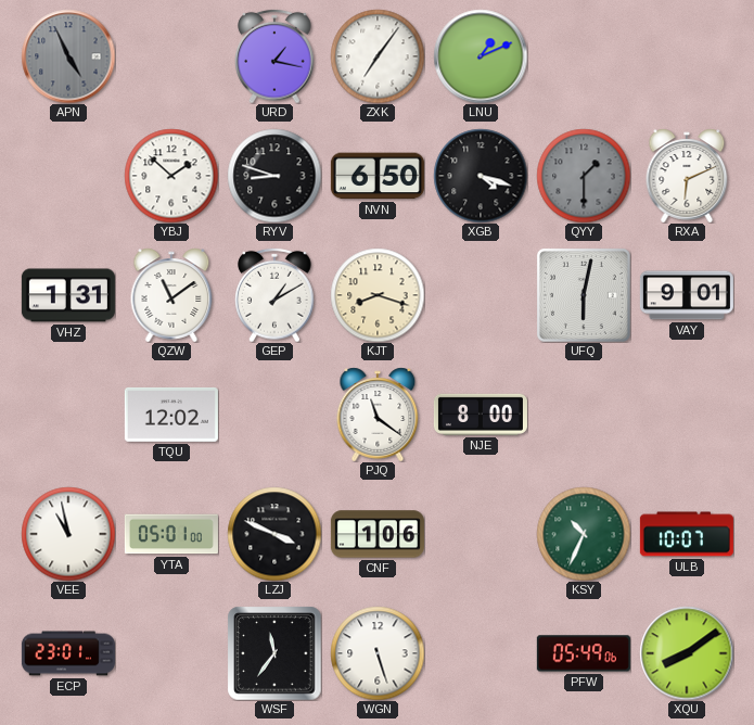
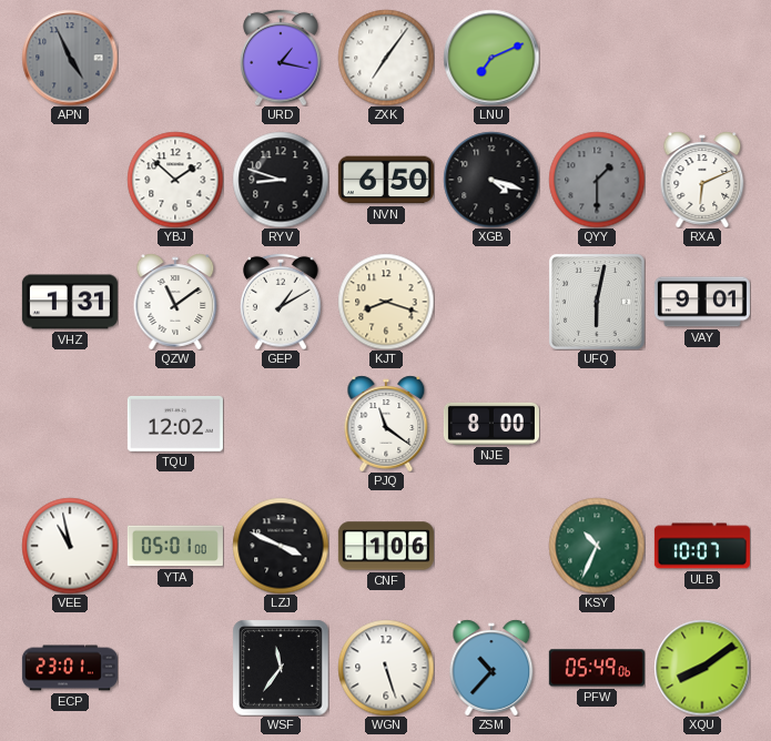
LNU: 1:11 -> 7:11
ZSM: none -> 10:37
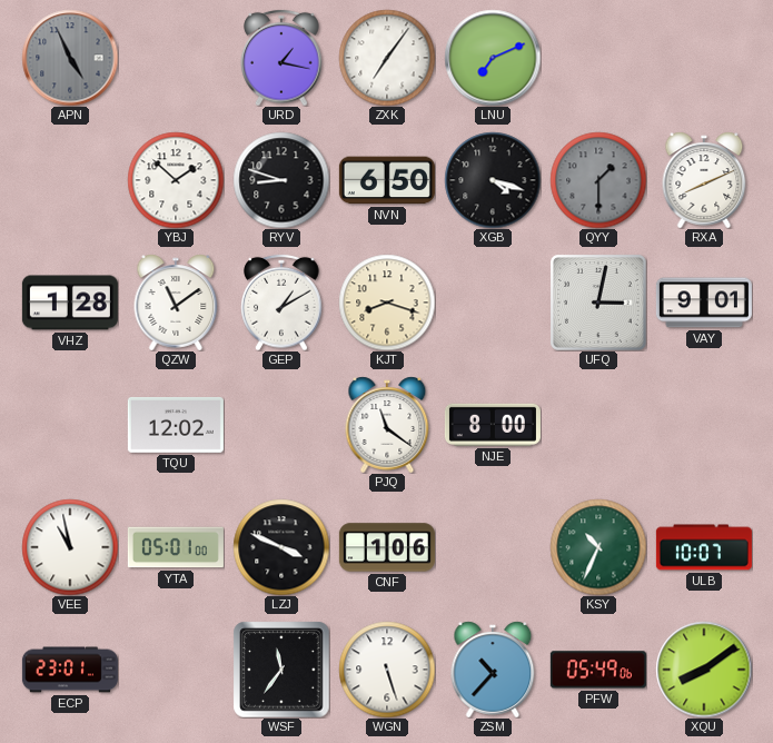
RXA: 6:11 -> 8:11
VHZ: 1:31 -> 1:28
UFQ: 6:02 -> 3:02
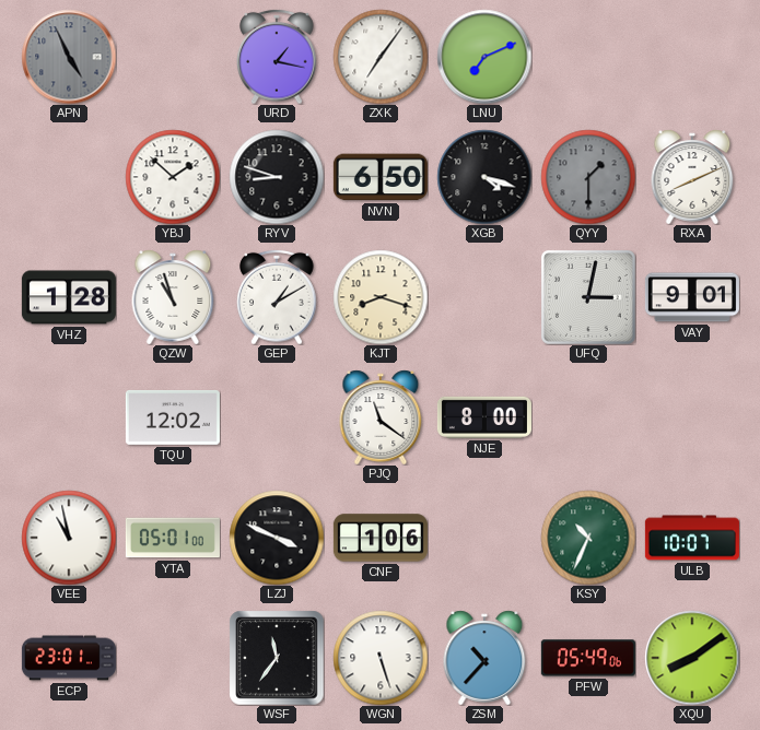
QZW: 11:09 -> 10:57
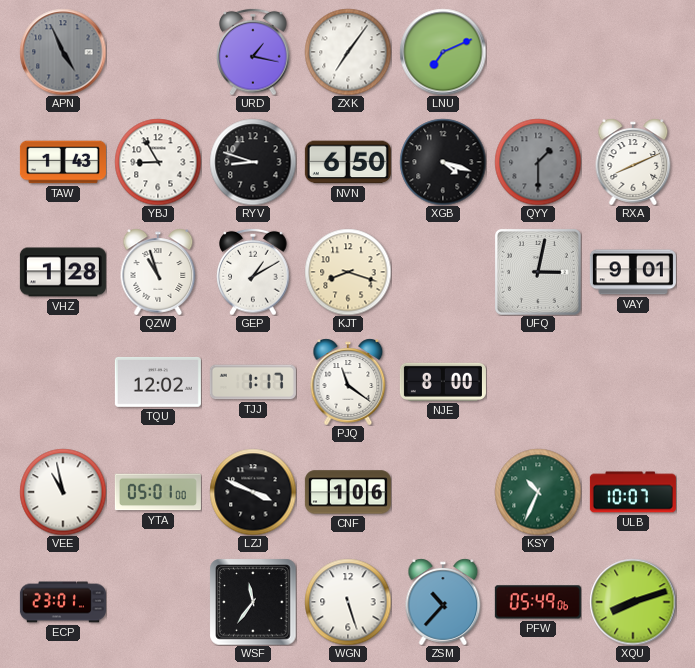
TAW: none -> 1:43
YBJ: 1:52 -> 8:55
TJJ: none -> 1:17
XQU: 8:09 -> 8:12
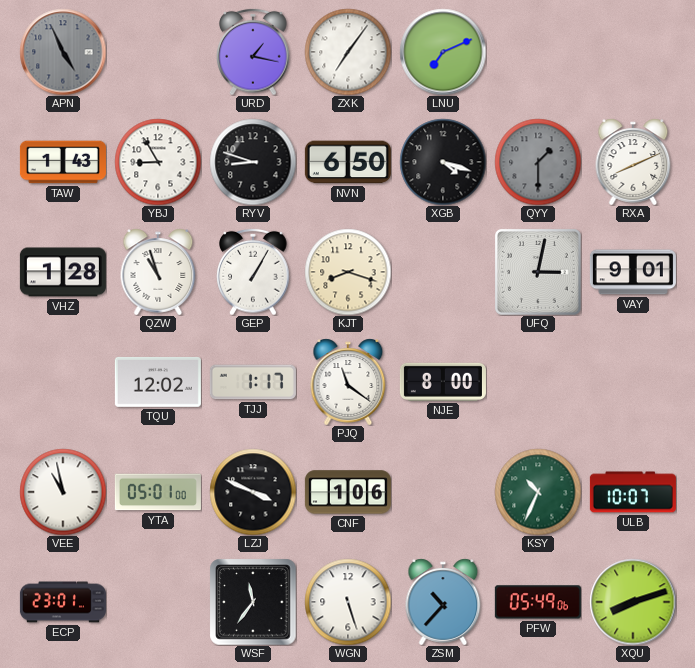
GEP: 1:10 -> 1:05
